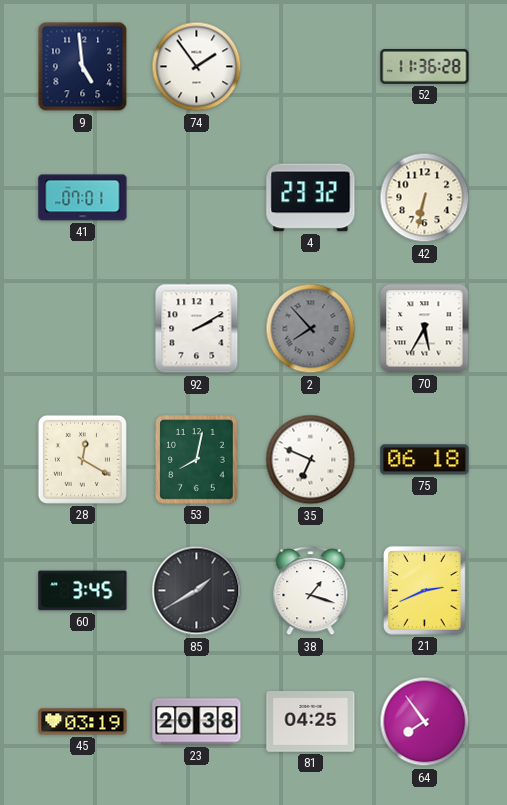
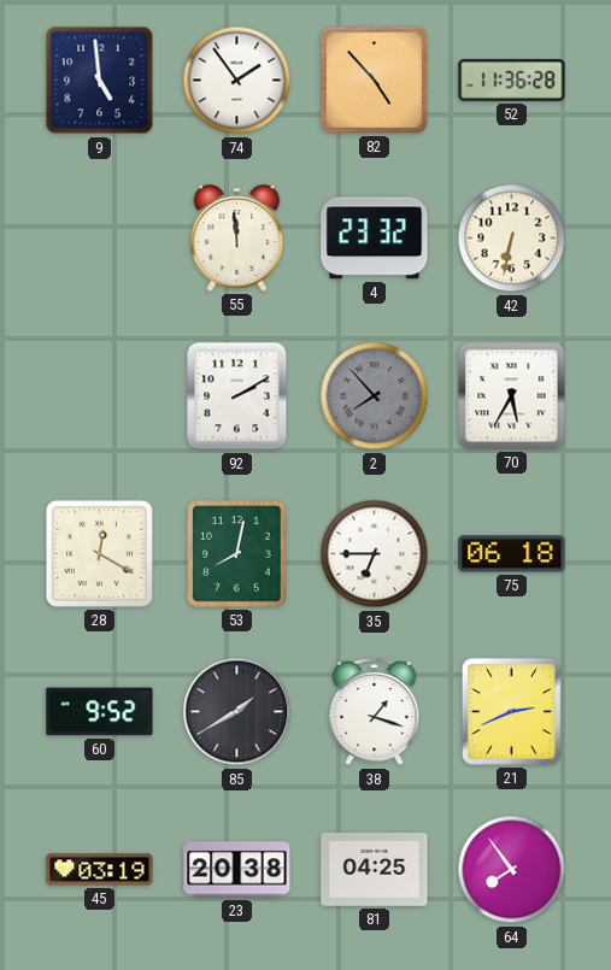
82: none -> 4:53
41: 07:01 -> none
55: none -> 11:59
35: 6:49 -> 6:45
60: 3:45 -> 9:52
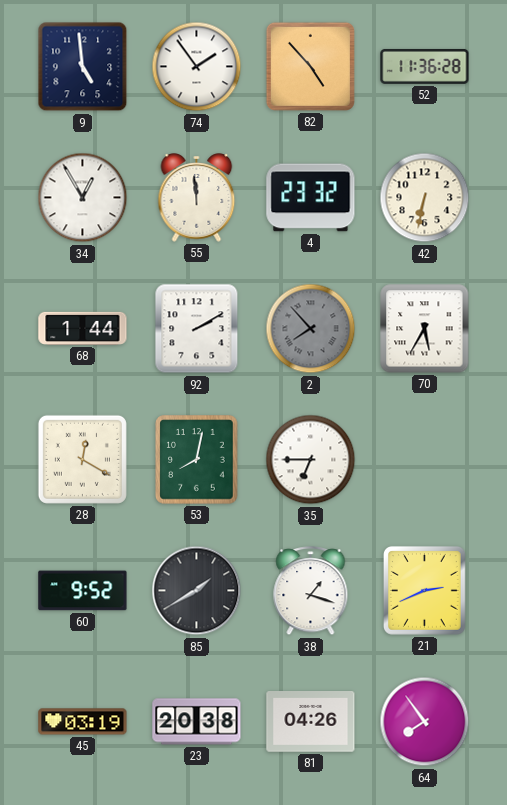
34: none -> 12:55
68: none -> 1:44
75: 06:18 -> none
81: 04:25 -> 04:26
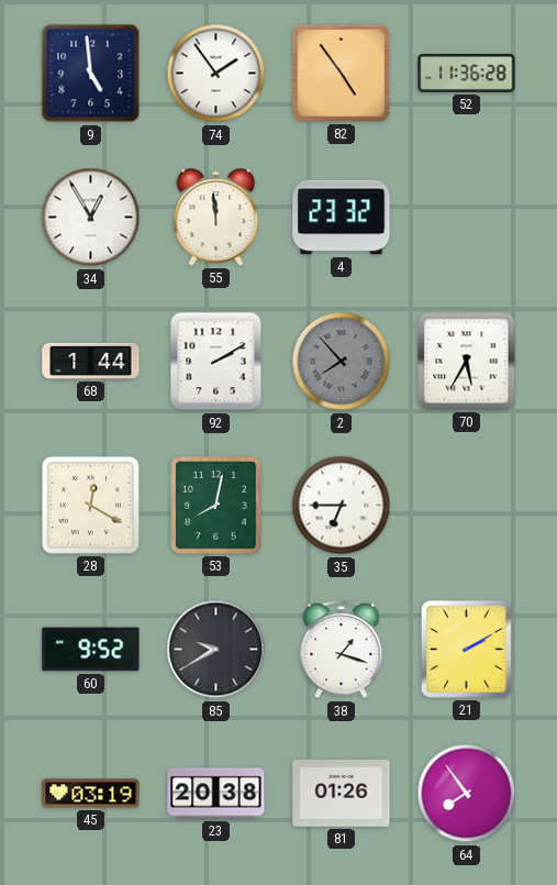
82: 4:53 -> 4:54
42: 6:32 -> none
85: 1:40 -> 9:40
21: 2:41 -> 2:10
81: 04:26 -> 01:26
